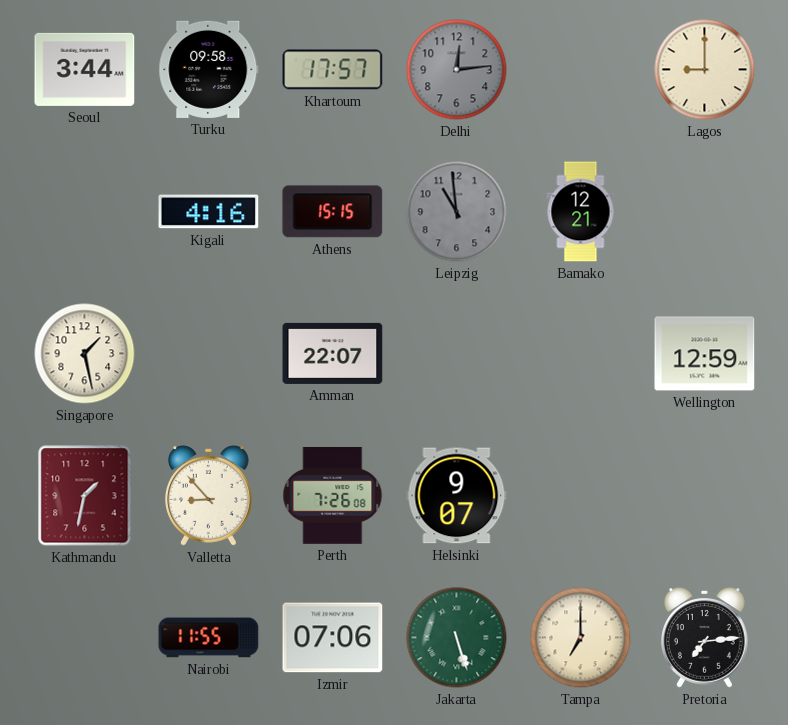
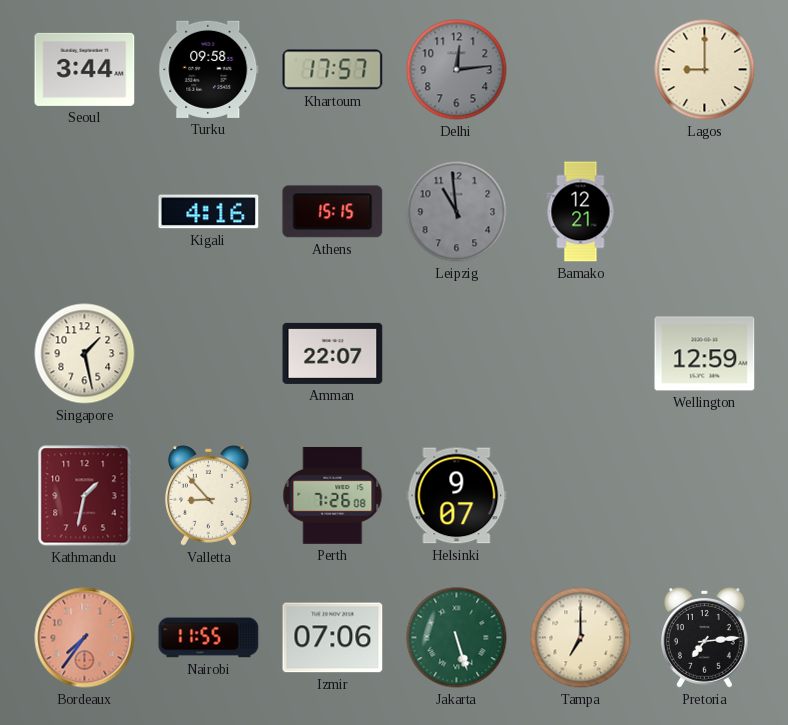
Bordeaux: none -> 7:36
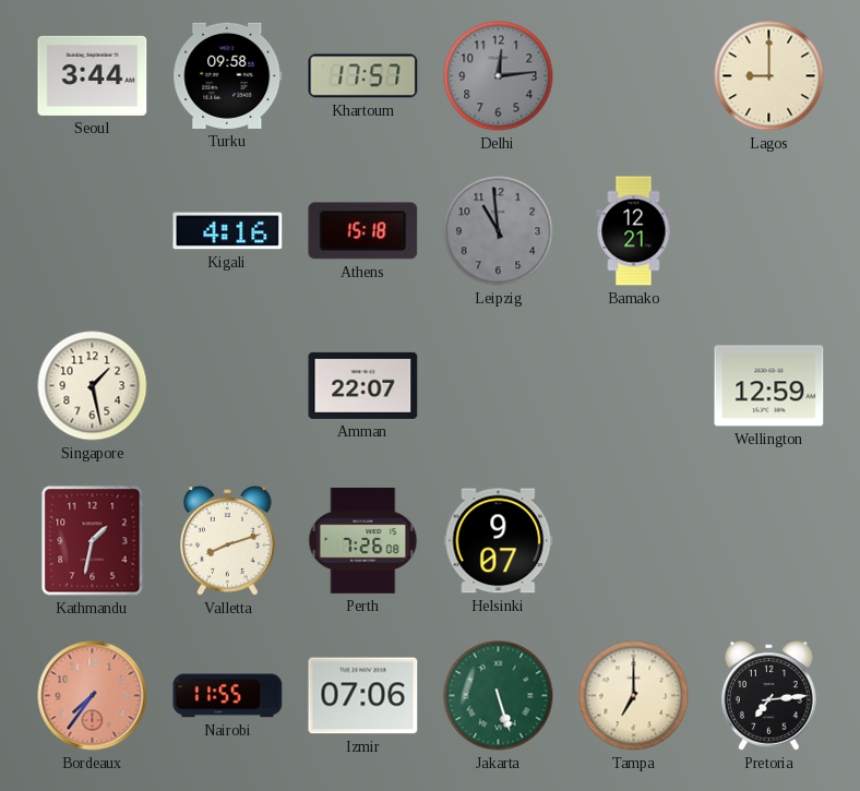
Athens: 15:15 -> 15:18
Valletta: 8:53 -> 8:12
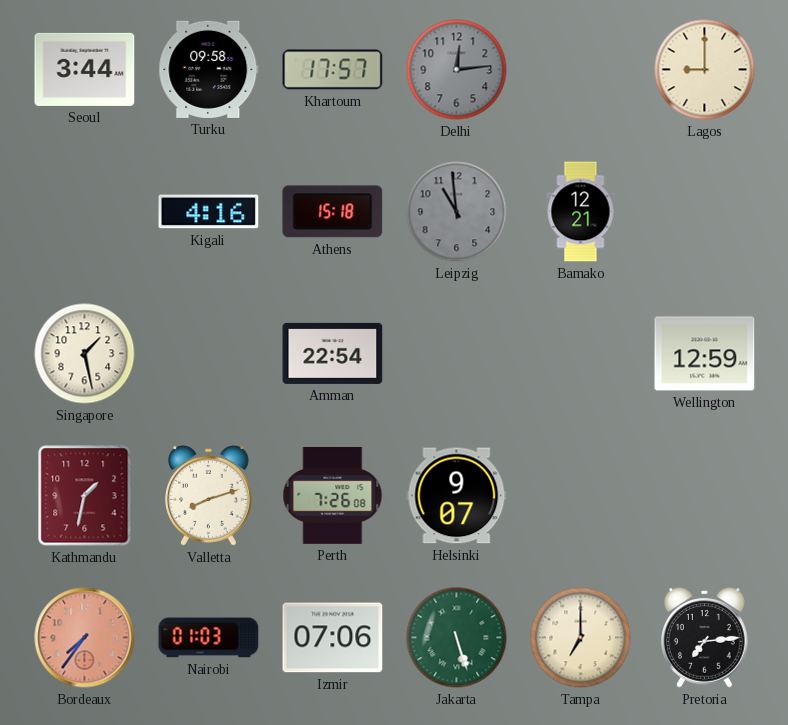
Amman: 22:07 -> 22:54
Nairobi: 11:55 -> 01:03
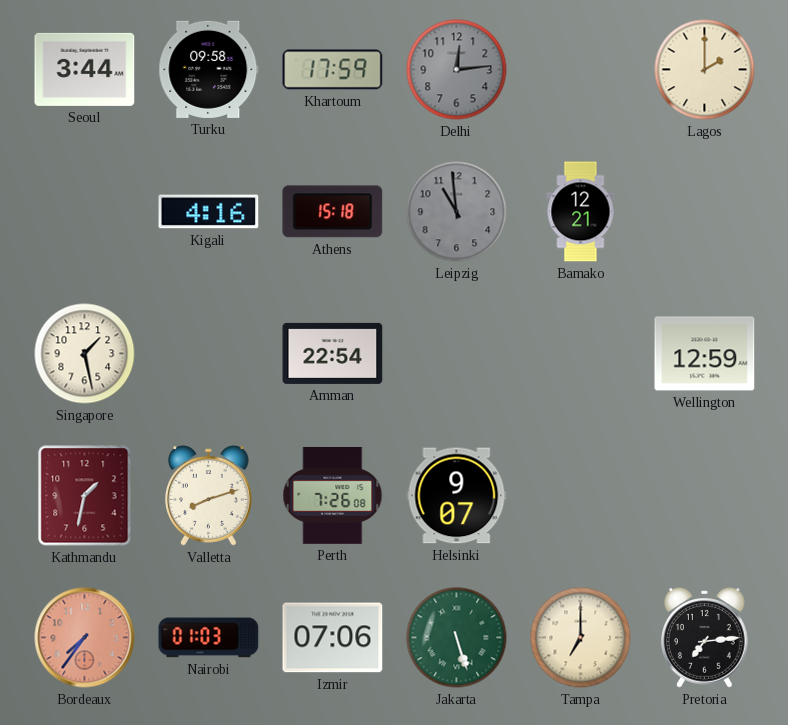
Khartoum: 17:57 -> 17:59
Lagos: 9:00 -> 2:00
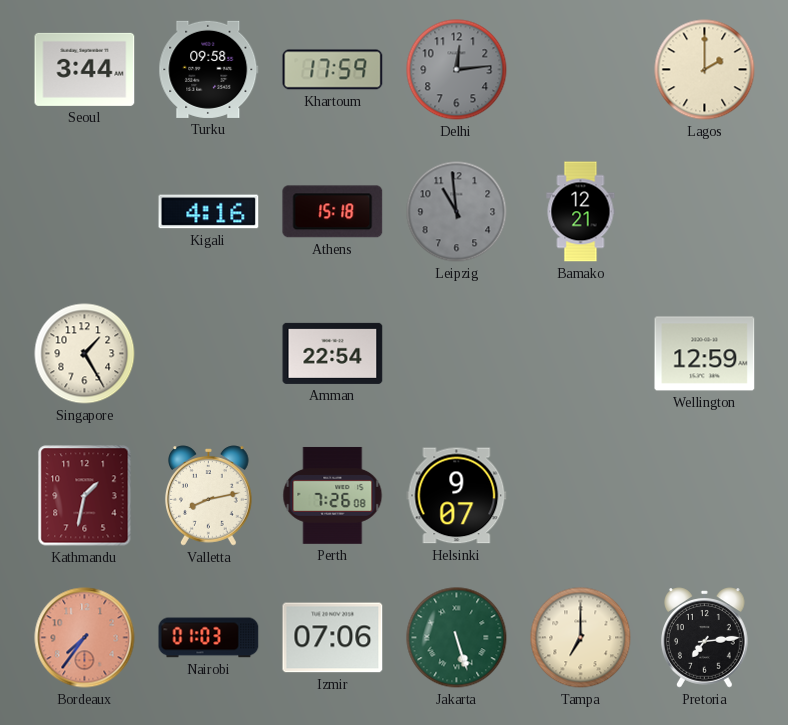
Singapore: 1:28 -> 1:25
Valletta: 8:12 -> 8:13
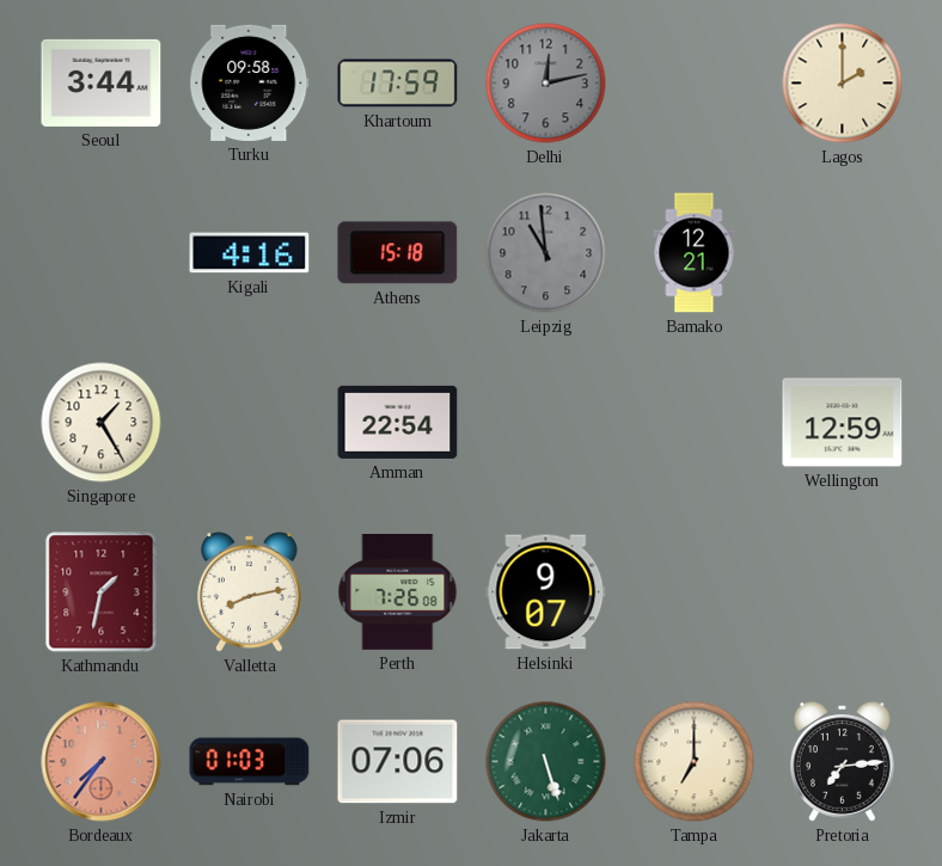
Delhi: 12:14 -> 12:13
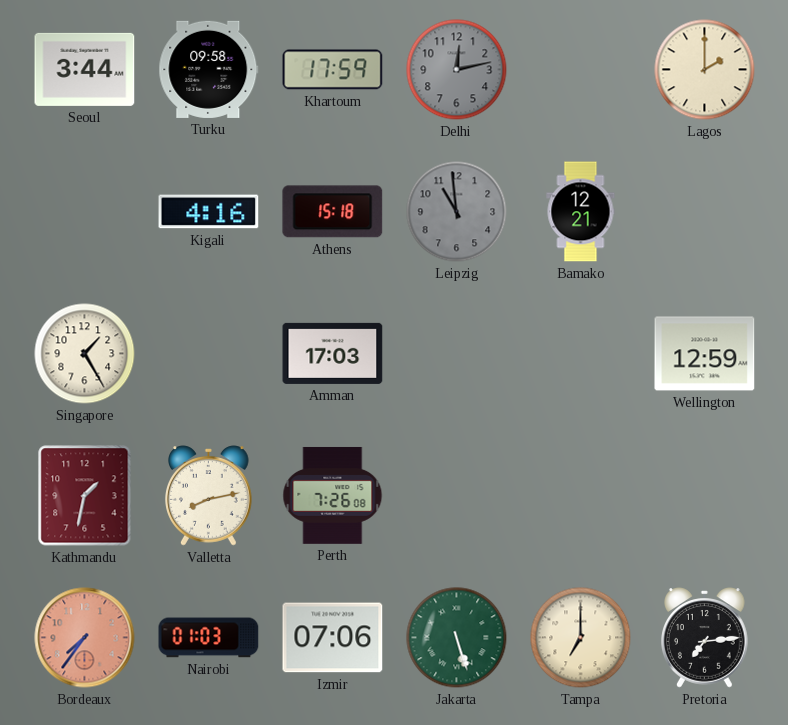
Amman: 22:54 -> 17:03
Helsinki: 9:07 -> none
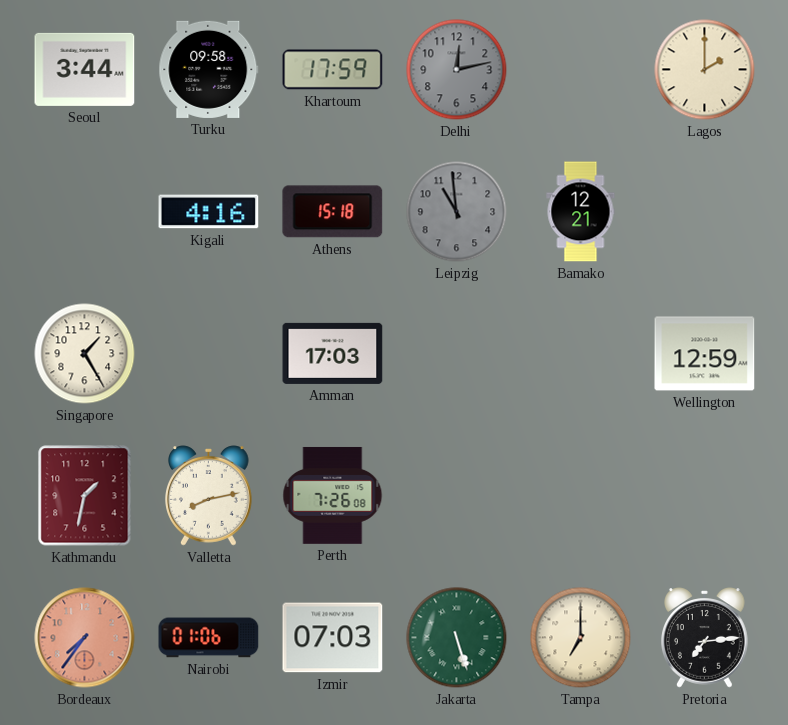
Nairobi: 01:03 -> 01:06
Izmir: 07:06 -> 07:03
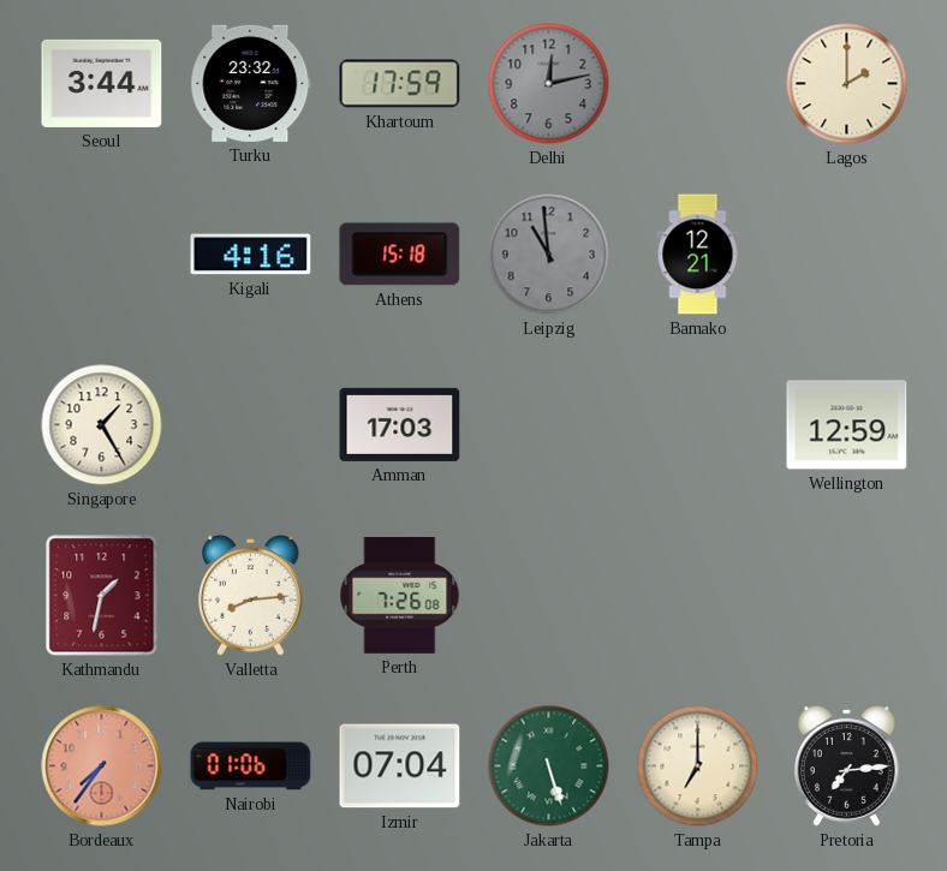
Turku: 09:58 -> 23:32
Valletta: 8:13 -> 8:14
Izmir: 07:03 -> 07:04
